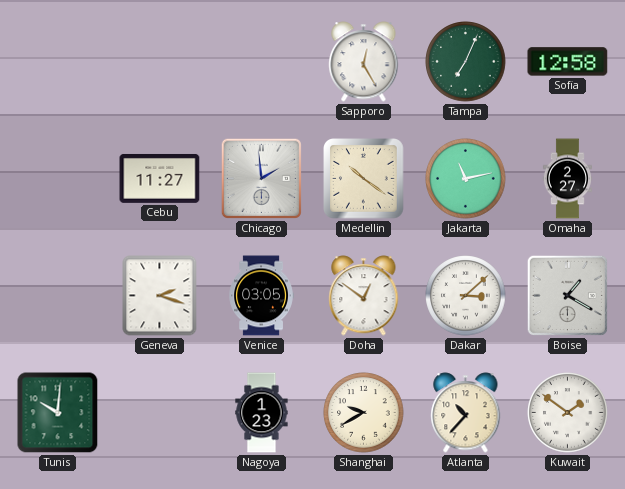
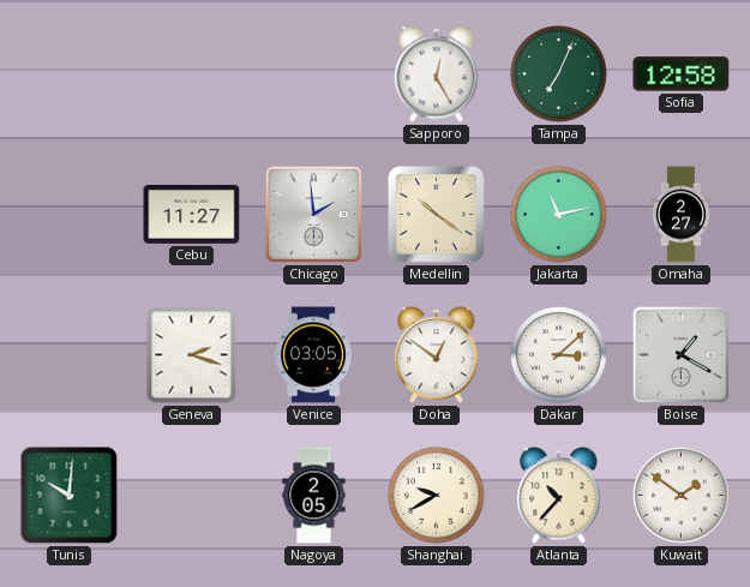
Nagoya: 1:23 -> 2:05
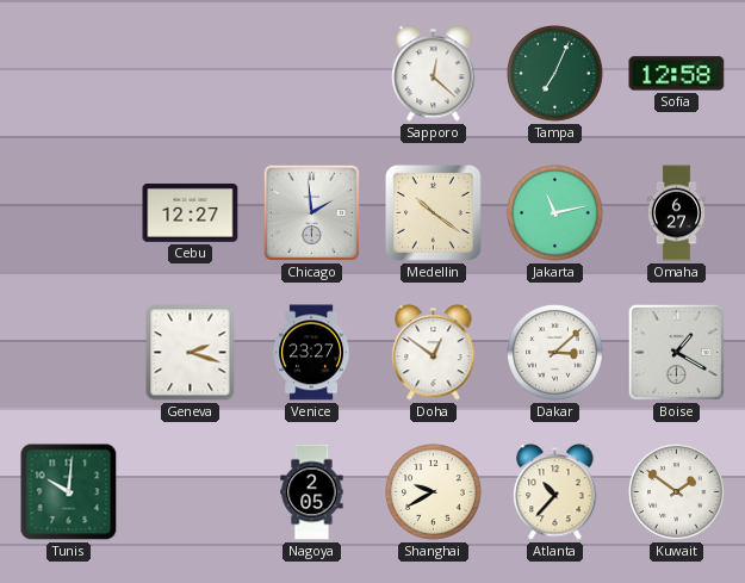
Sapporo: 12:25 -> 12:22
Cebu: 11:27 -> 12:27
Omaha: 2:27 -> 6:27
Venice: 03:05 -> 23:27
